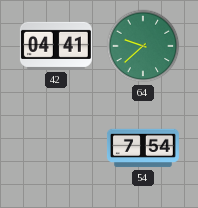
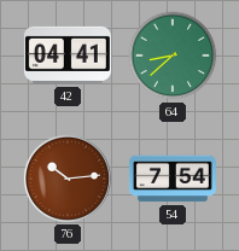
64: 9:38 -> 8:38
76: none -> 10:14
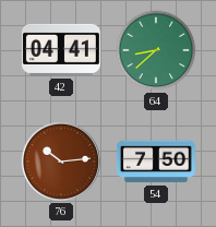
54: 7:54 -> 7:50
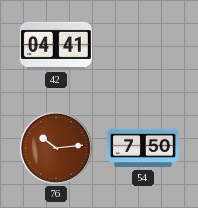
64: 8:38 -> none
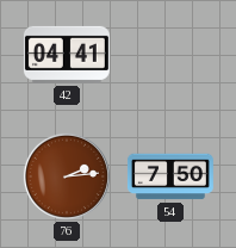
76: 10:14 -> 2:14
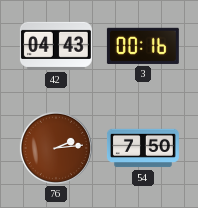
42: 04:41 -> 04:43
3: none -> 00:16
